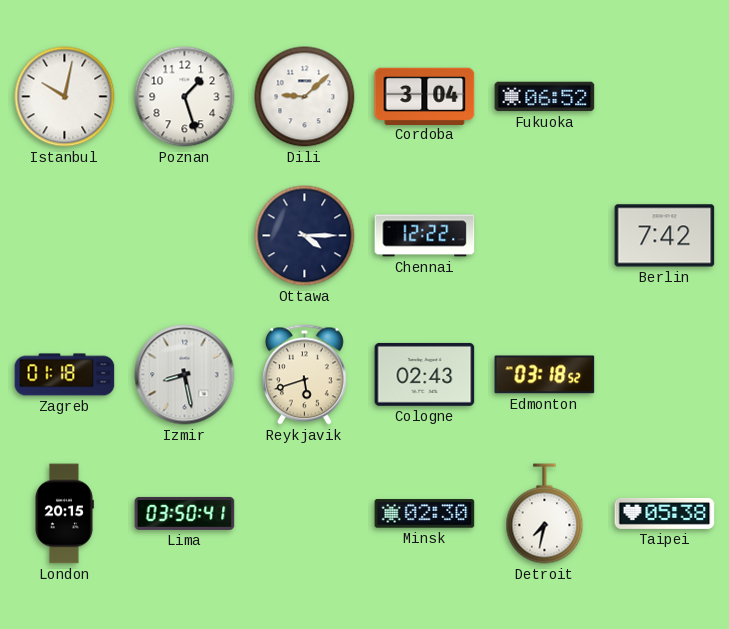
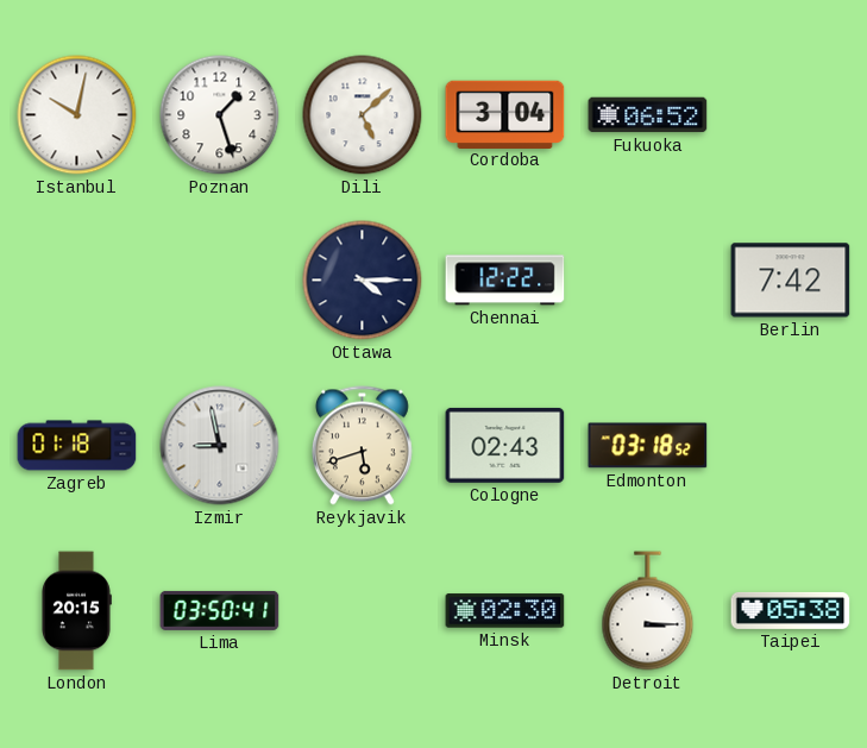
Dili: 9:08 -> 5:08
Izmir: 8:28 -> 8:58
Detroit: 7:32 -> 3:15
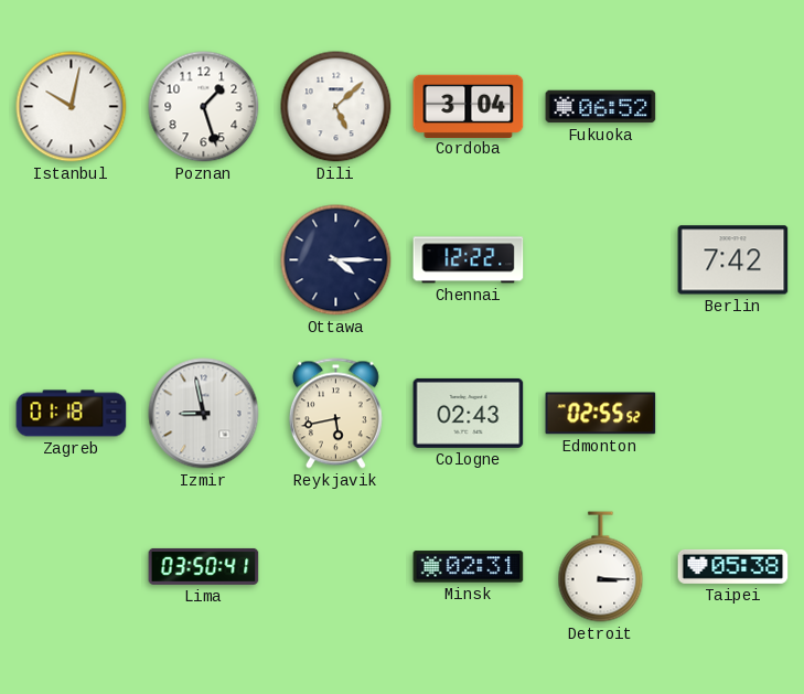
Reykjavik: 5:42 -> 5:43
Edmonton: 03:18 -> 02:55
London: 20:15 -> none
Minsk: 02:30 -> 02:31
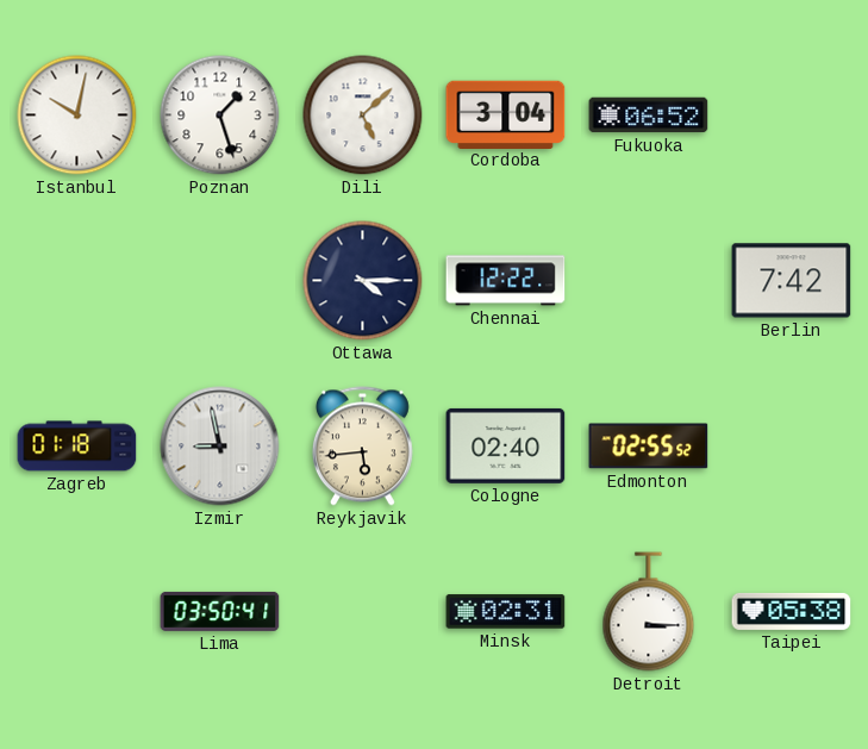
Reykjavik: 5:43 -> 5:44
Cologne: 02:43 -> 02:40
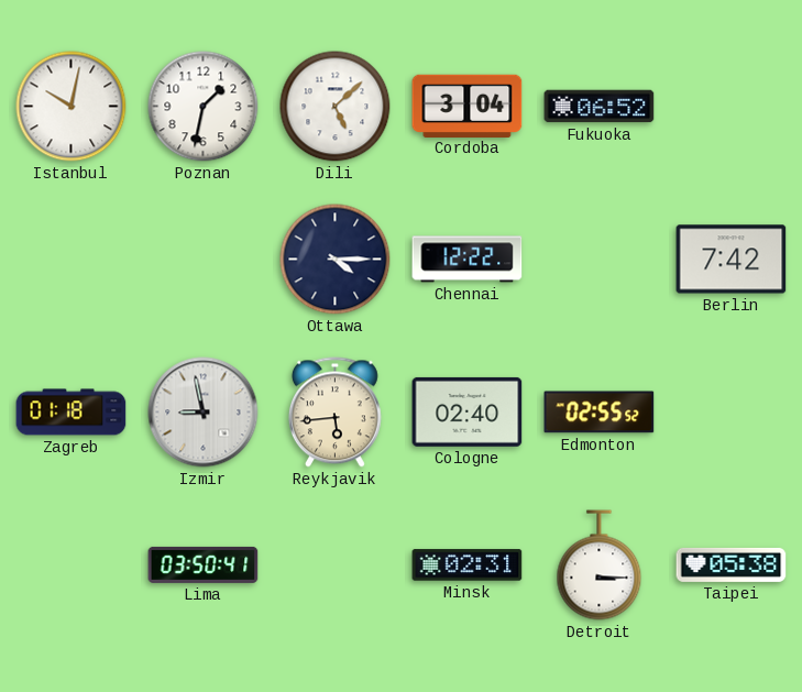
Poznan: 1:27 -> 1:32
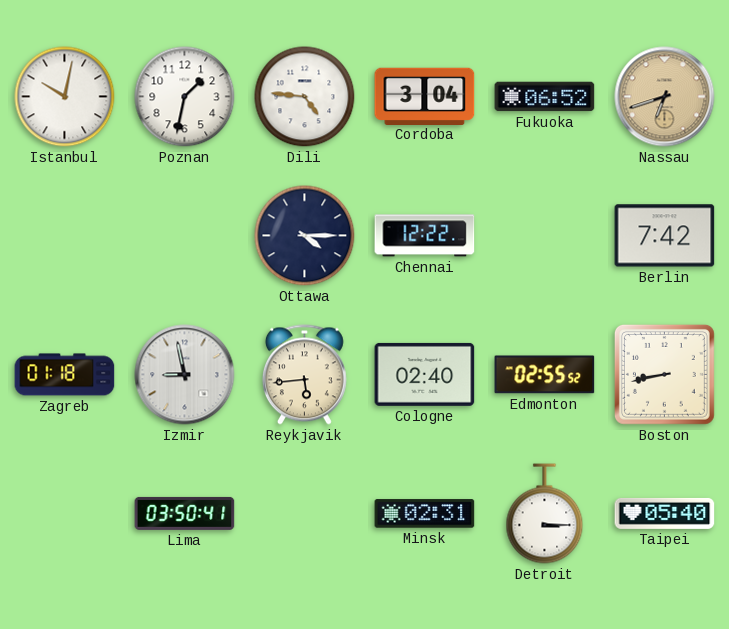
Dili: 5:08 -> 4:46
Nassau: none -> 6:42
Boston: none -> 8:43
Taipei: 05:38 -> 05:40
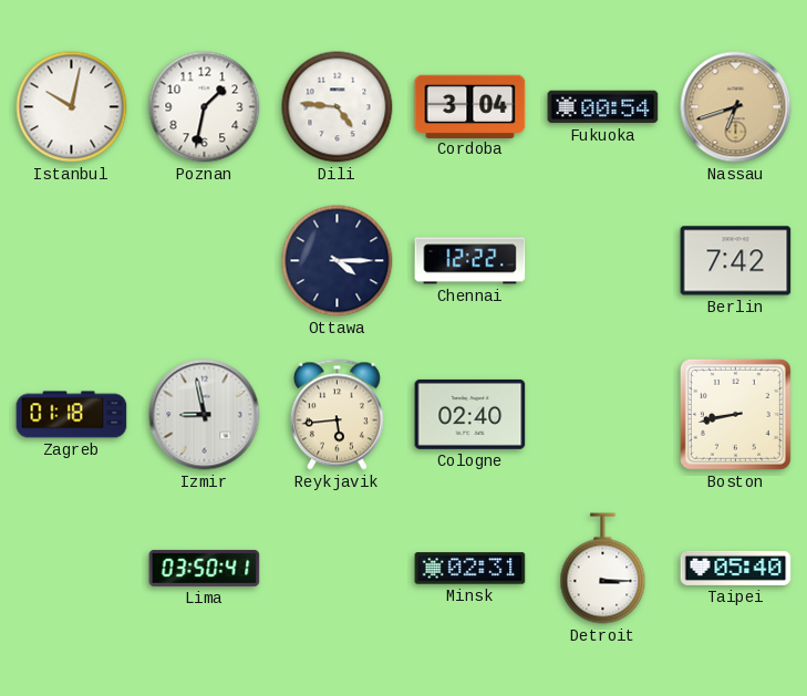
Fukuoka: 06:52 -> 00:54
Edmonton: 02:55 -> none
